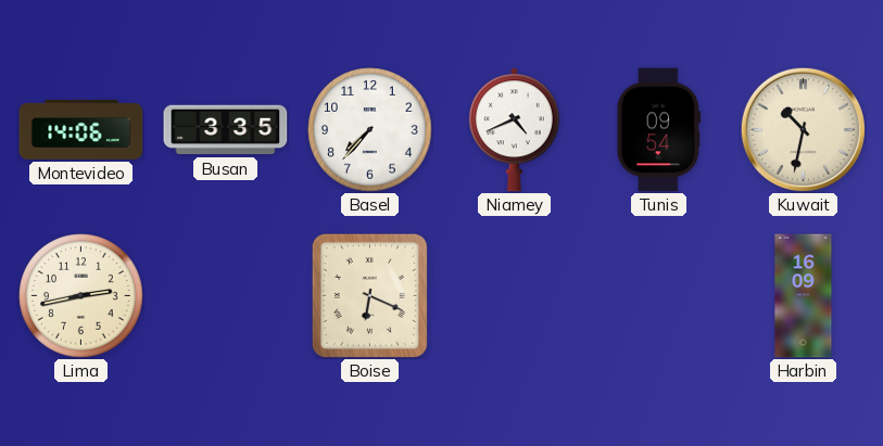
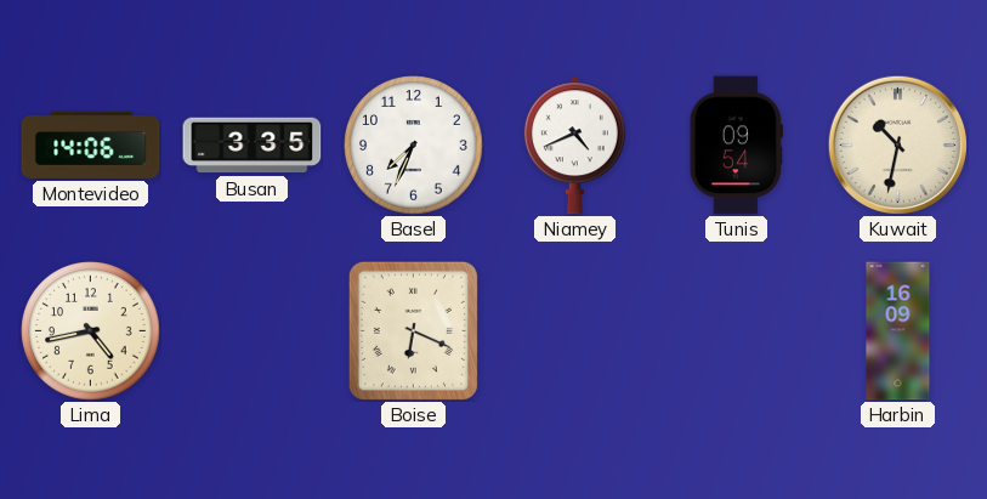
Basel: 7:37 -> 7:34
Lima: 2:43 -> 4:43
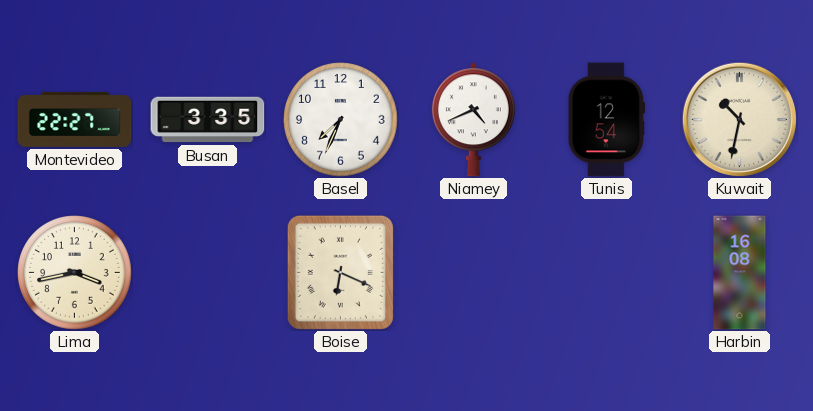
Montevideo: 14:06 -> 22:27
Tunis: 09:54 -> 12:54
Lima: 4:43 -> 3:43
Harbin: 16:09 -> 16:08
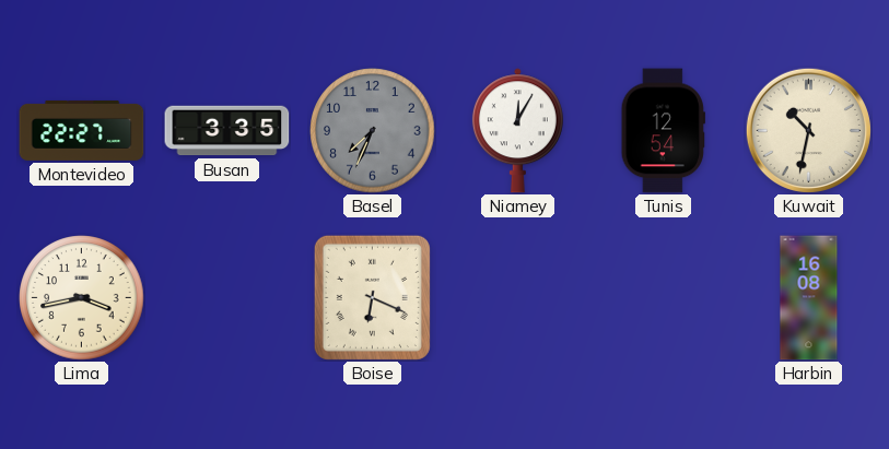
Basel dial: white -> grey
Niamey: 4:41 -> 12:05
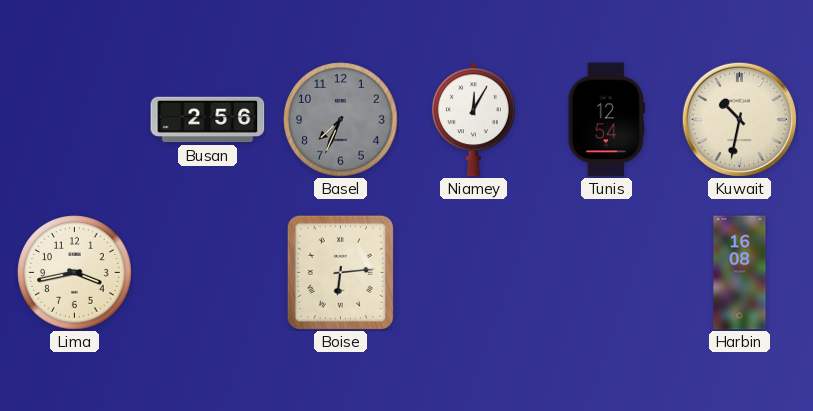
Montevideo: 22:27 -> none
Busan: 3:35 -> 2:56
Boise: 6:19 -> 6:14
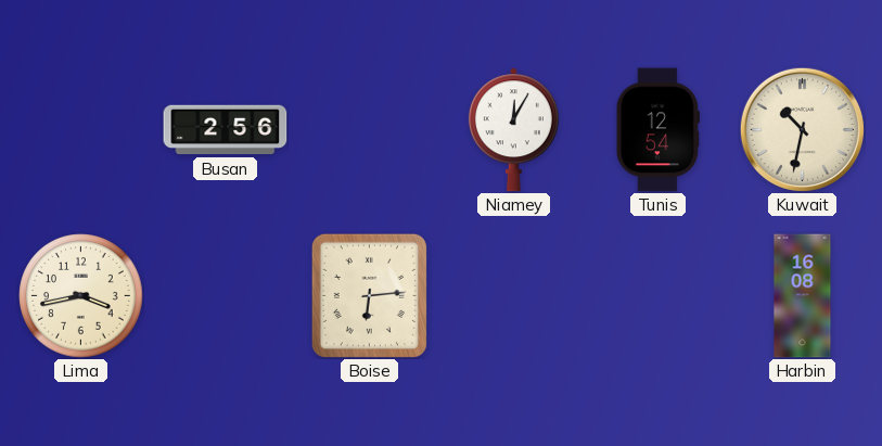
Basel: 7:34 -> none
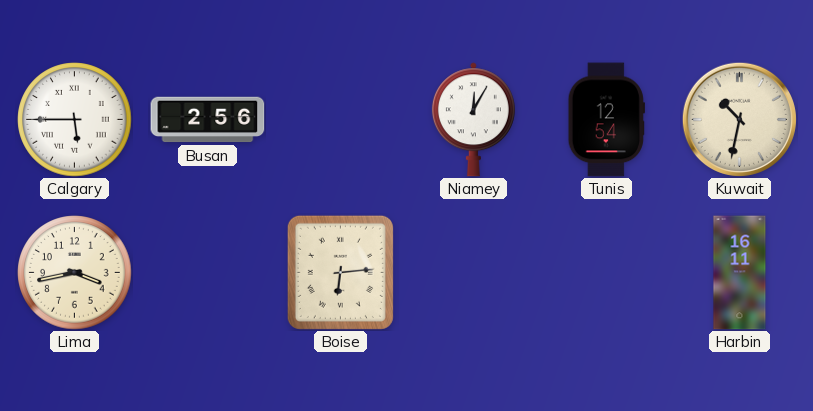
Calgary: none -> 5:45
Harbin: 16:08 -> 16:11
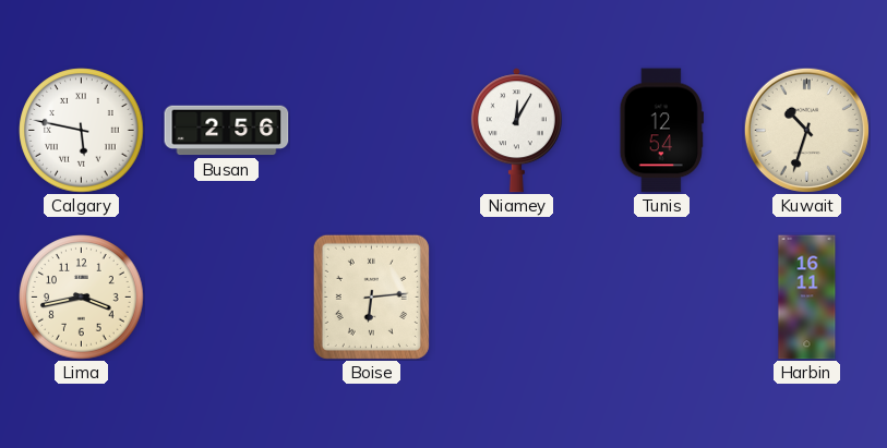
Calgary: 5:45 -> 5:47
Kuwait: 10:32 -> 10:33
